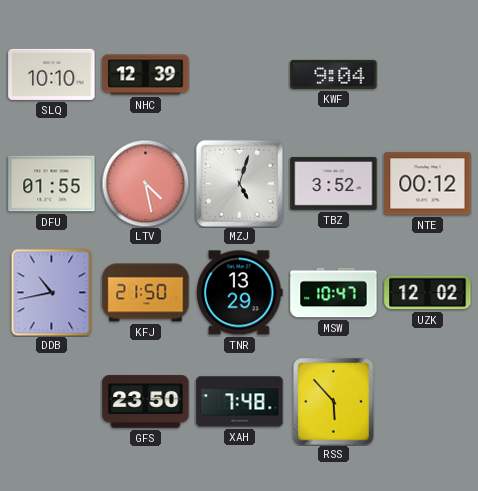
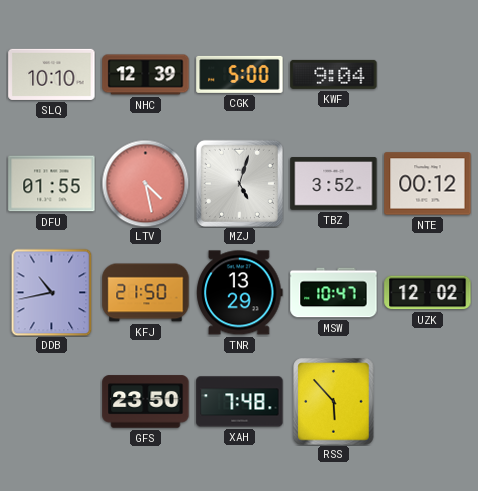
CGK: none -> 5:00
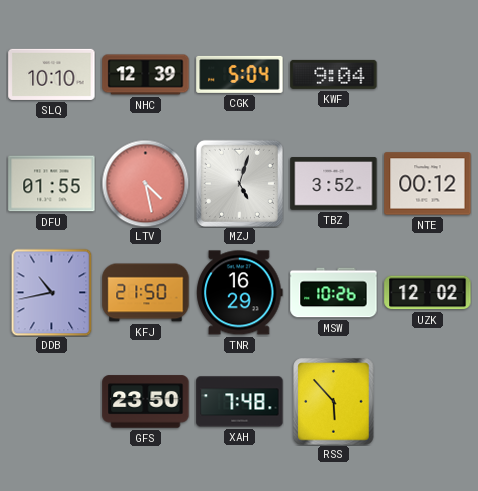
CGK: 5:00 -> 5:04
TNR: 13:29 -> 16:29
MSW: 10:47 -> 10:26
